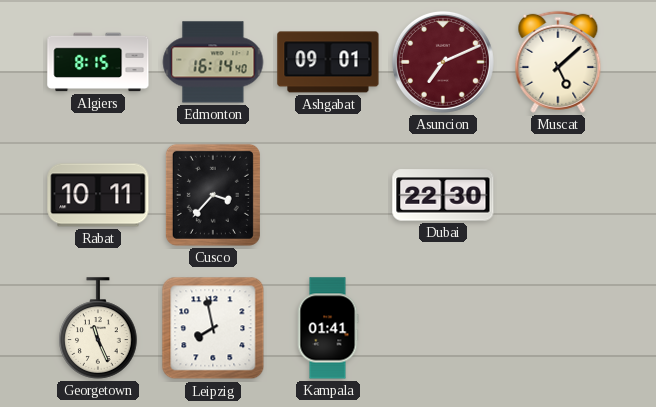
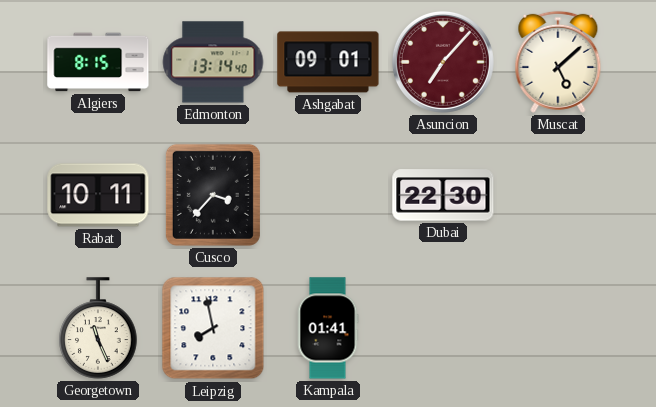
Edmonton: 16:14 -> 13:14
Asuncion: 7:11 -> 7:07
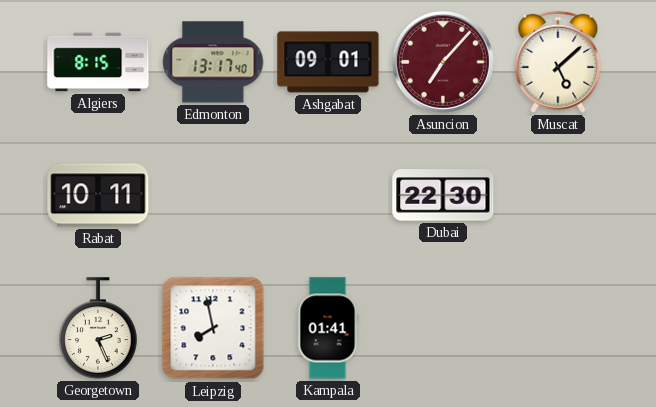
Edmonton: 13:14 -> 13:17
Cusco: 3:37 -> none
Georgetown: 11:26 -> 2:26
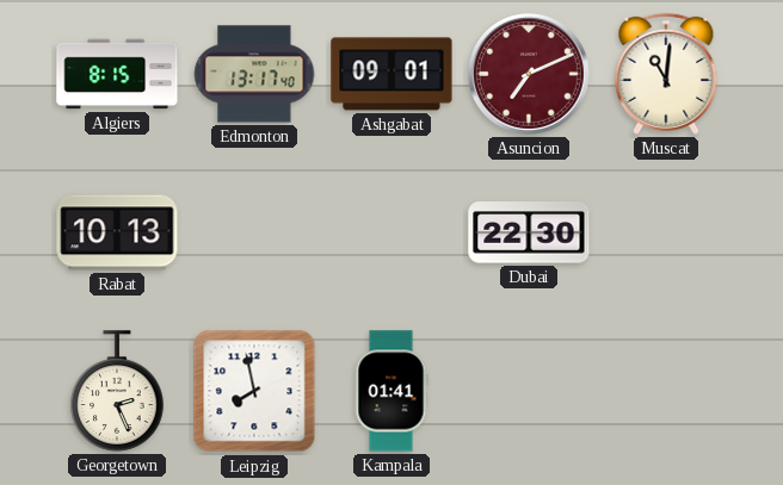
Asuncion: 7:07 -> 7:11
Muscat: 5:08 -> 11:01
Rabat: 10:11 -> 10:13
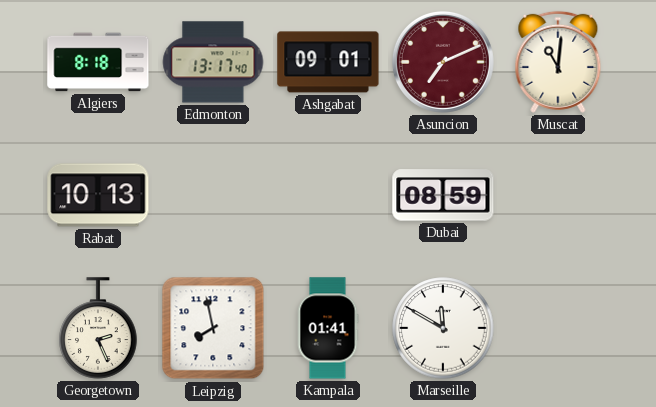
Algiers: 8:15 -> 8:18
Dubai: 22:30 -> 08:59
Marseille: none -> 11:50
